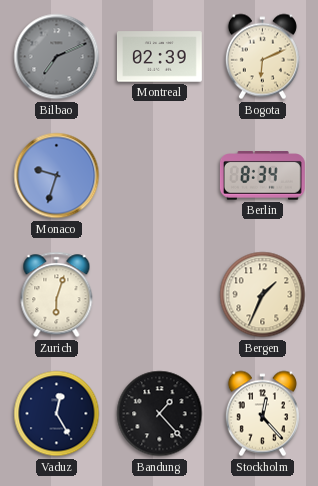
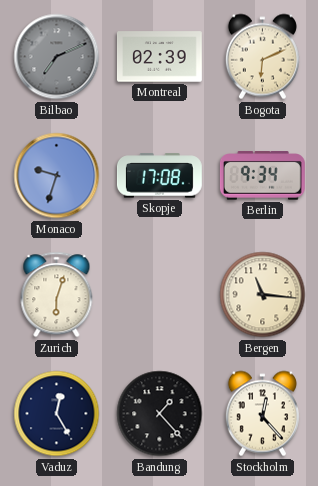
Skopje: none -> 17:08
Berlin: 8:34 -> 9:34
Bergen: 1:34 -> 11:16
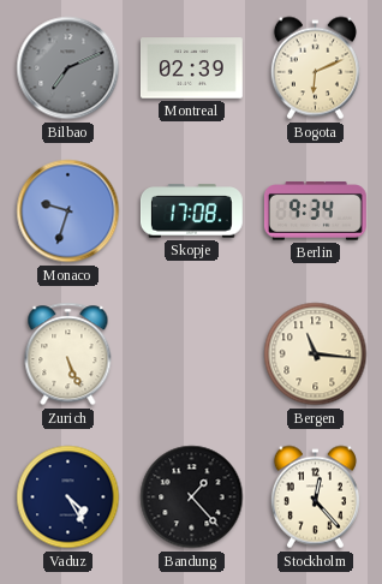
Zurich: 6:03 -> 5:26
Vaduz: 12:25 -> 4:25
